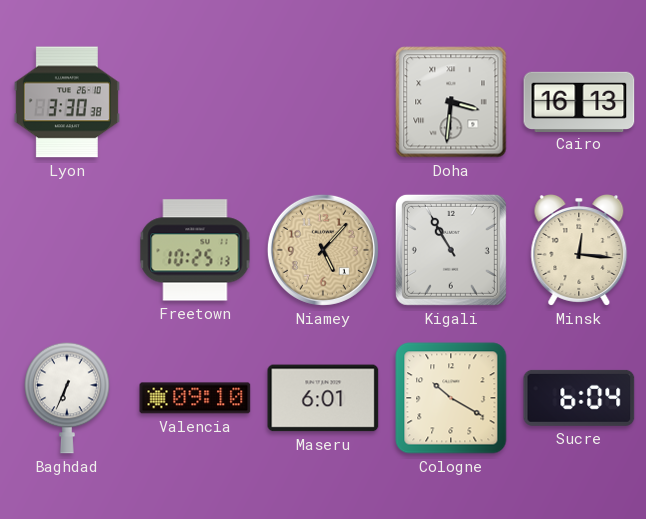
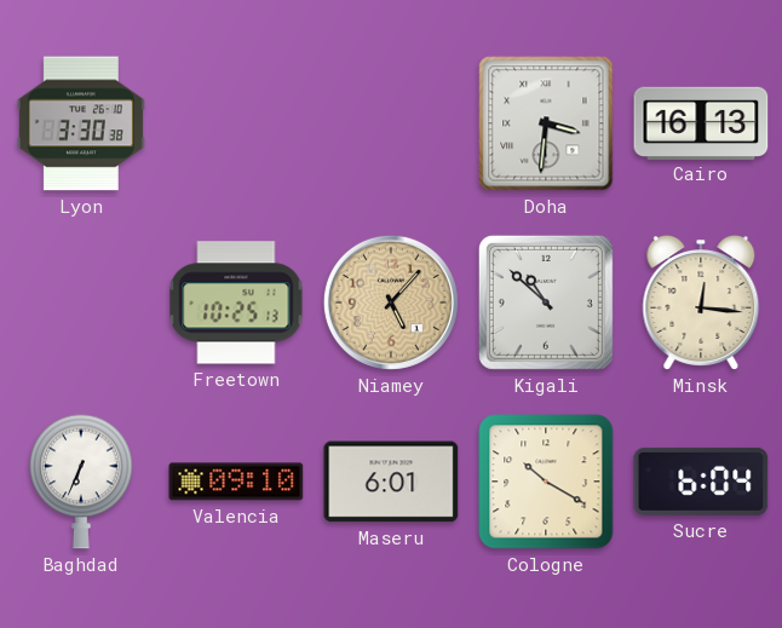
Kigali: 10:55 -> 10:52
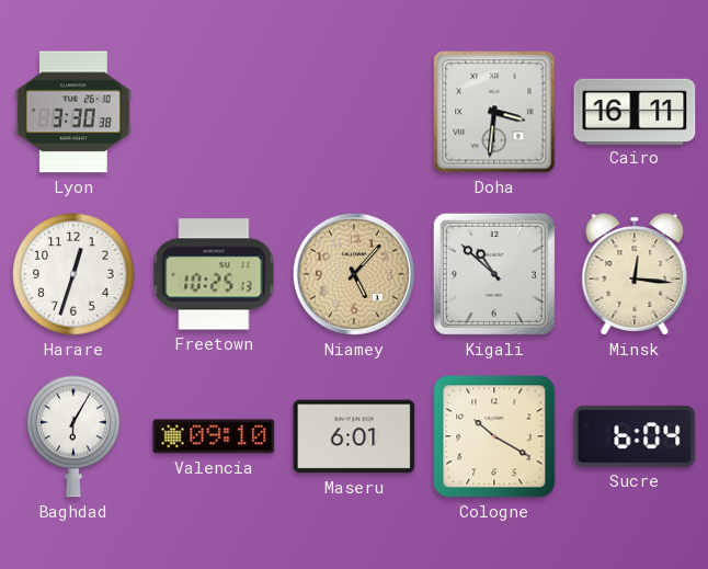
Cairo: 16:13 -> 16:11
Harare: none -> 12:33
Baghdad: 6:34 -> 6:05
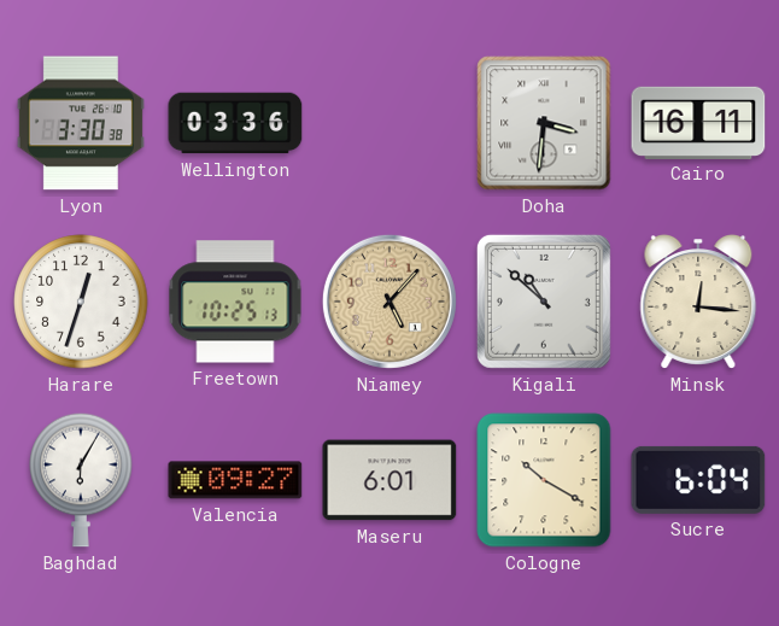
Wellington: none -> 03:36
Valencia: 09:10 -> 09:27
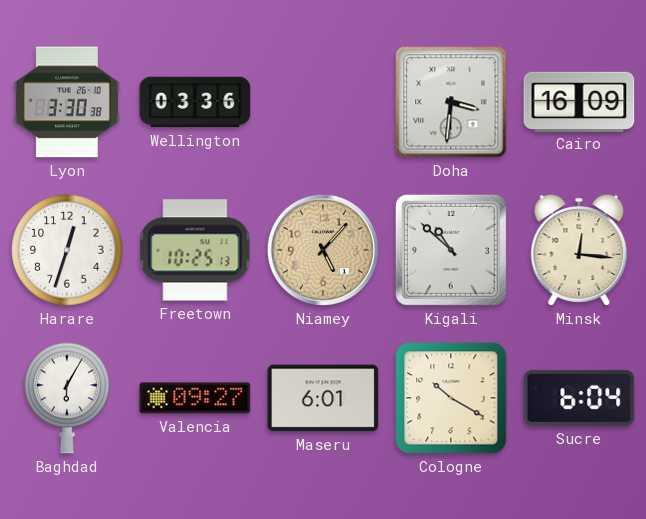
Cairo: 16:11 -> 16:09
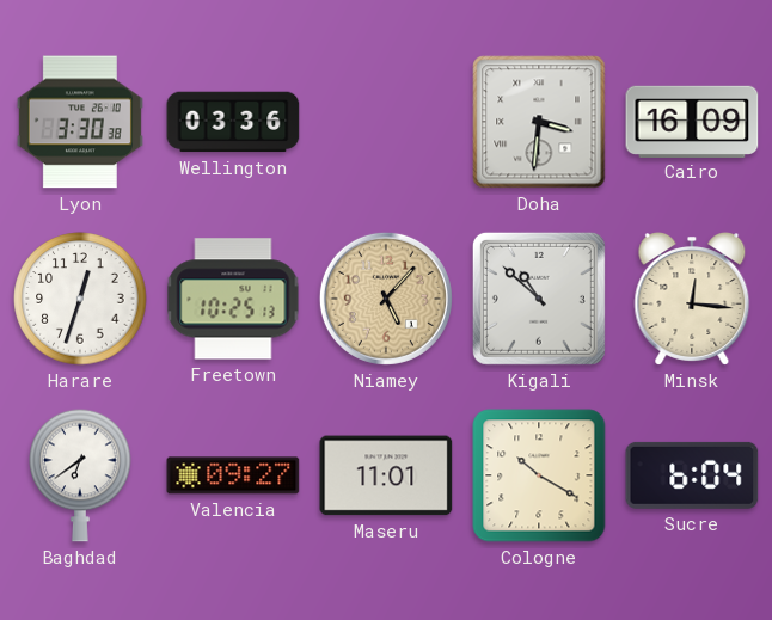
Baghdad: 6:05 -> 6:39
Maseru: 6:01 -> 11:01
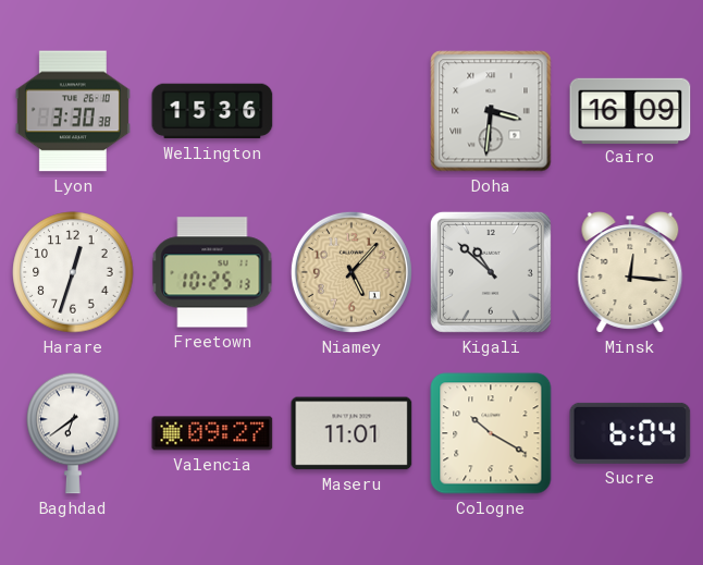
Wellington: 03:36 -> 15:36
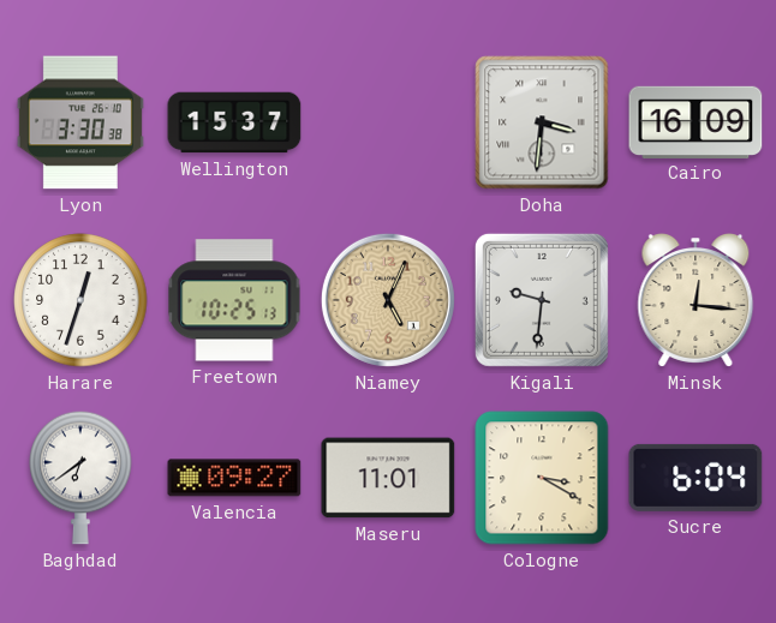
Wellington: 15:36 -> 15:37
Niamey: 5:07 -> 5:04
Kigali: 10:52 -> 9:31
Cologne: 10:20 -> 3:20
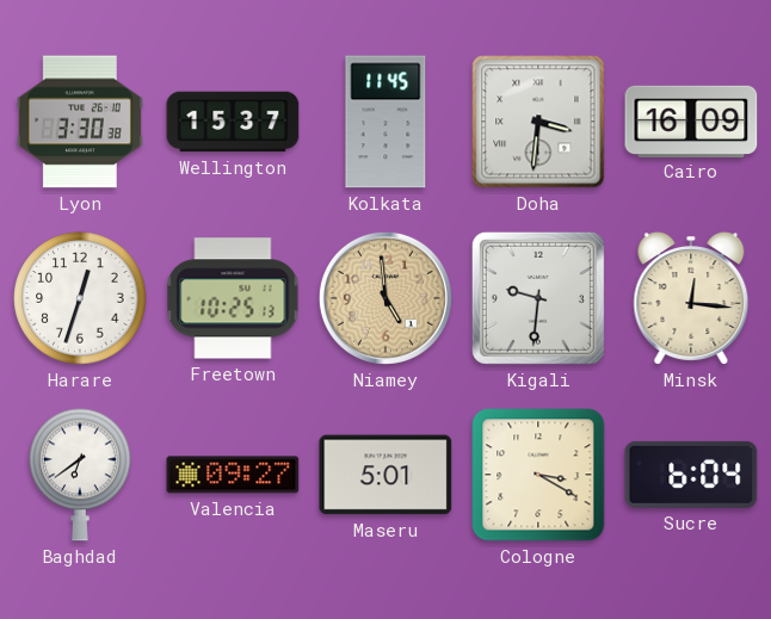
Kolkata: none -> 11:45
Niamey: 5:04 -> 4:59
Maseru: 11:01 -> 5:01
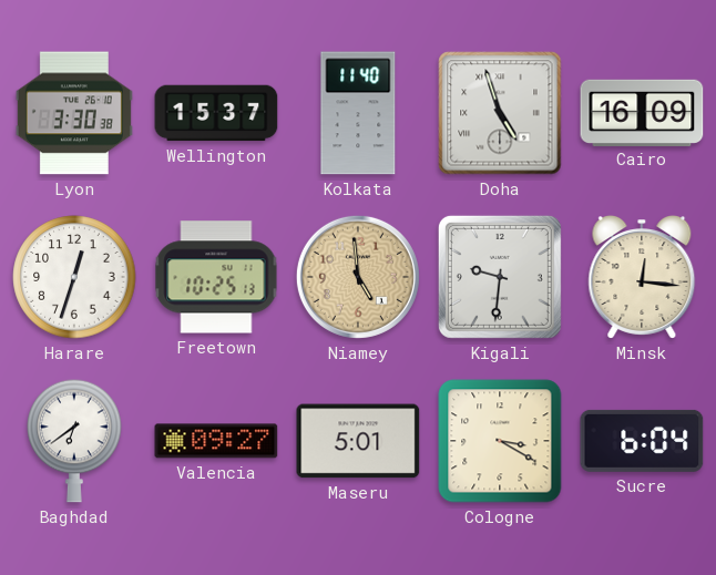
Kolkata: 11:45 -> 11:40
Doha: 3:31 -> 4:57
